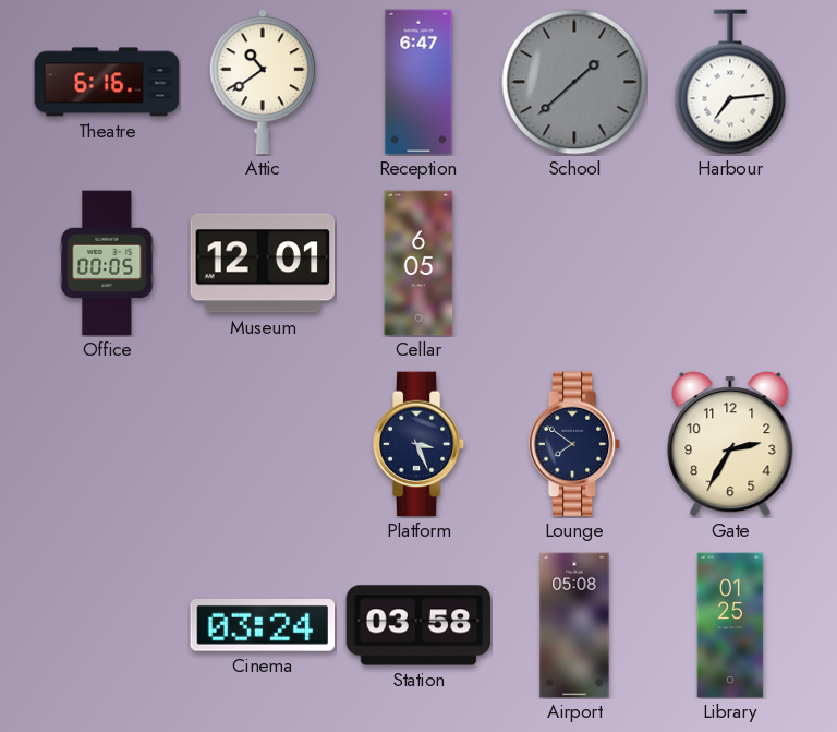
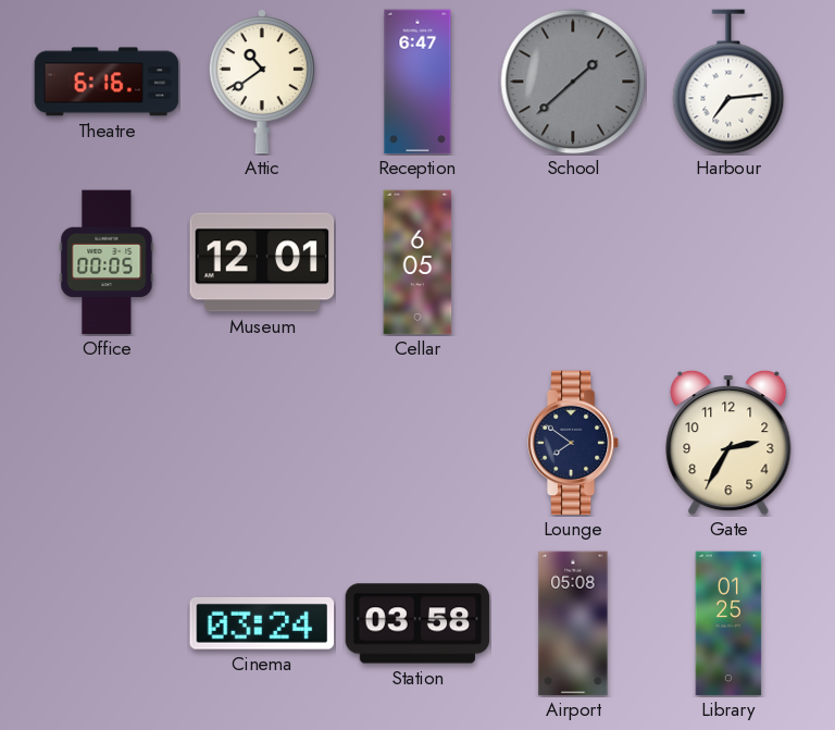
Platform: 3:26 -> none
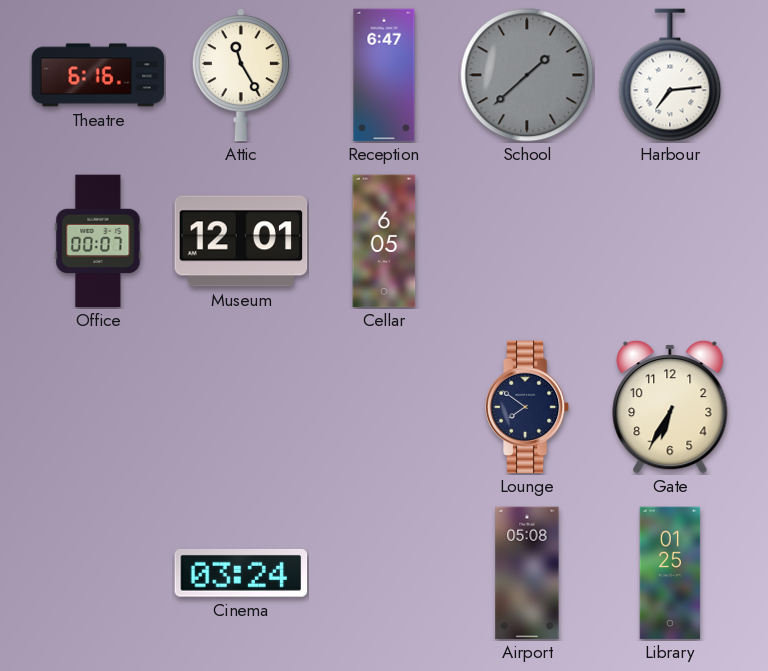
Attic: 10:39 -> 11:25
Office: 00:05 -> 00:07
Gate: 2:35 -> 6:35
Station: 03:58 -> none
